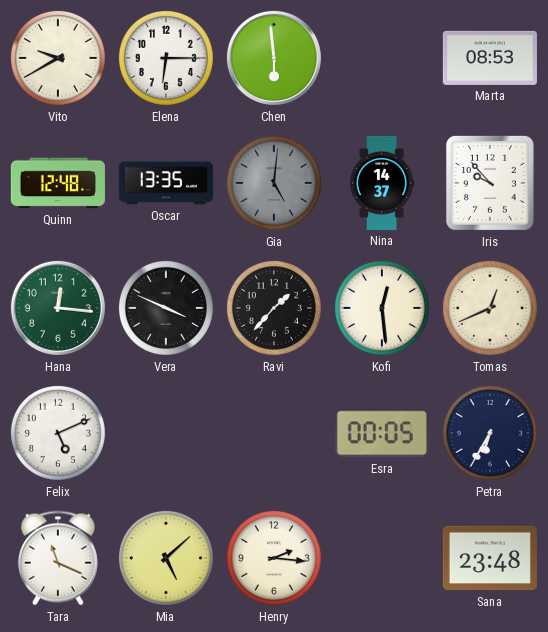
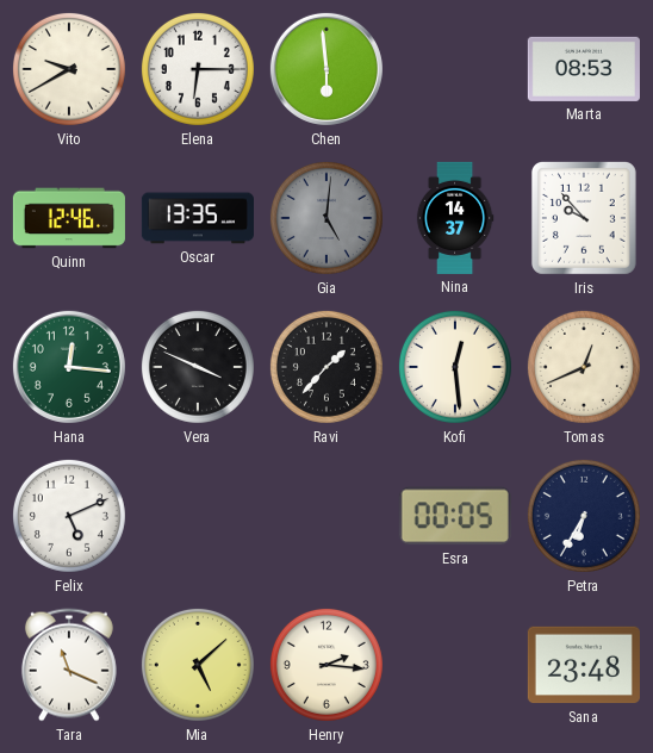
Quinn: 12:48 -> 12:46
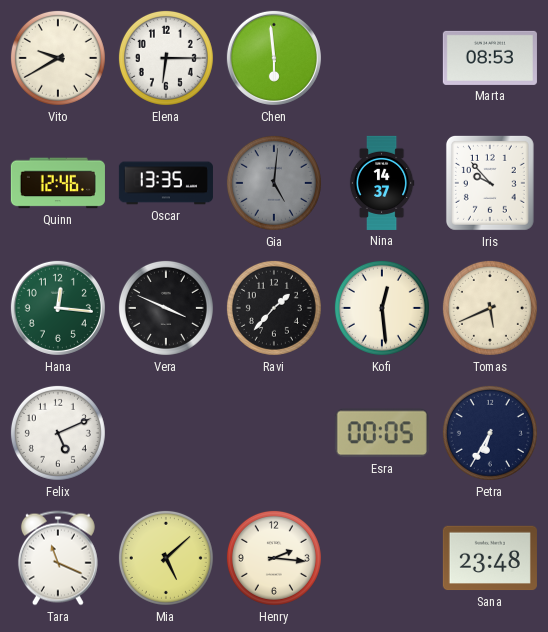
Tomas: 12:41 -> 5:41
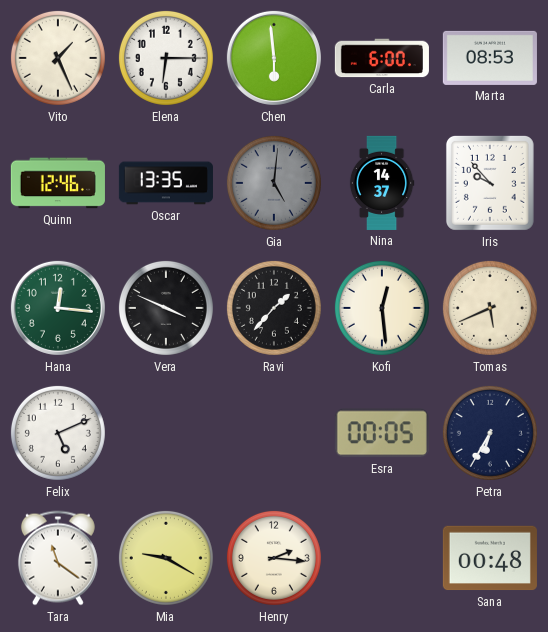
Vito: 9:40 -> 1:26
Carla: none -> 6:00
Tara: 11:19 -> 11:21
Mia: 5:08 -> 9:20
Sana: 23:48 -> 00:48
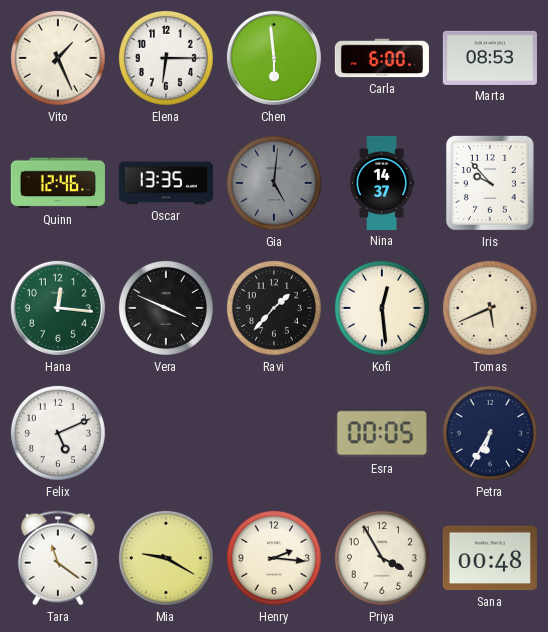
Priya: none -> 3:55
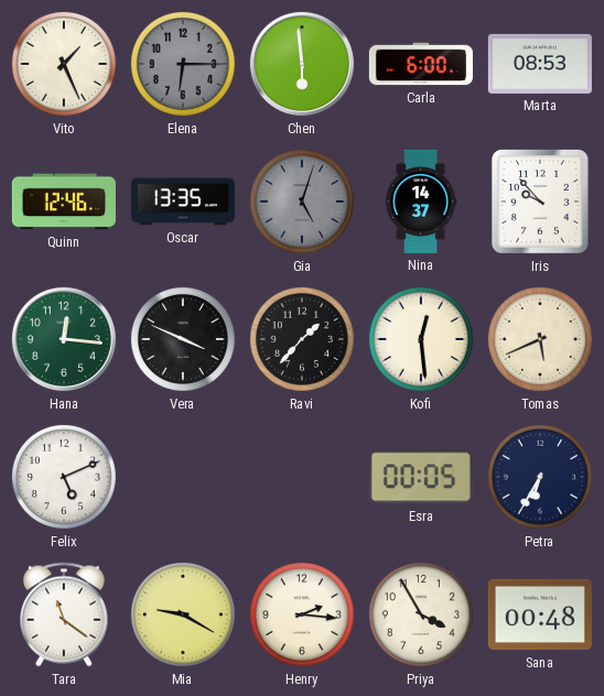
Elena dial: white -> grey
Gia: 5:01 -> 5:03
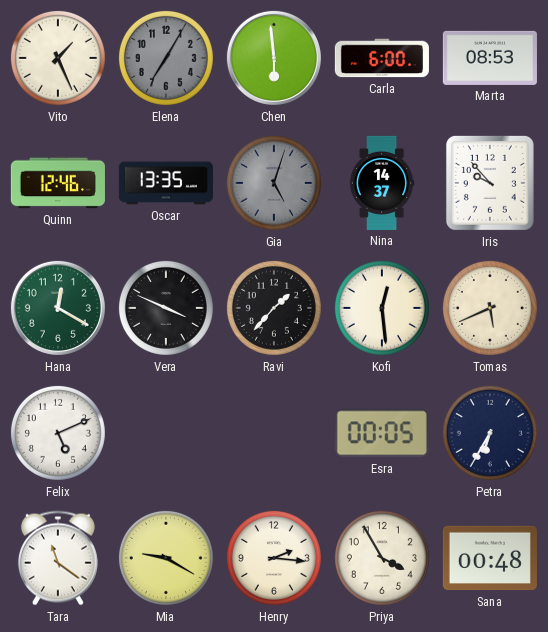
Elena: 6:15 -> 7:05
Hana: 12:16 -> 12:20
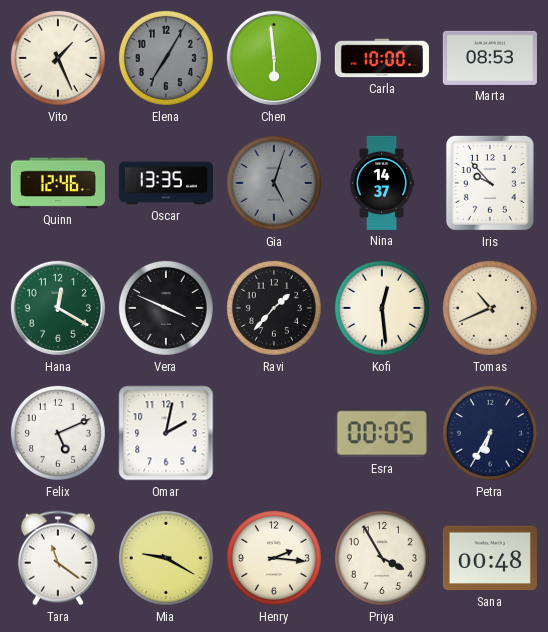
Carla: 6:00 -> 10:00
Tomas: 5:41 -> 10:41
Omar: none -> 2:02
